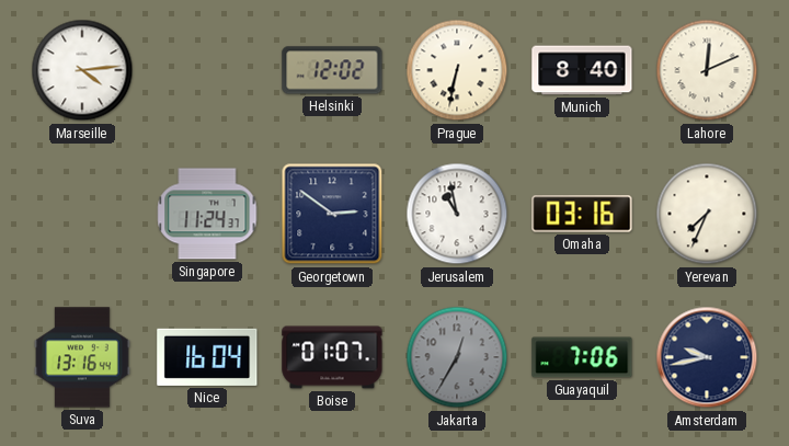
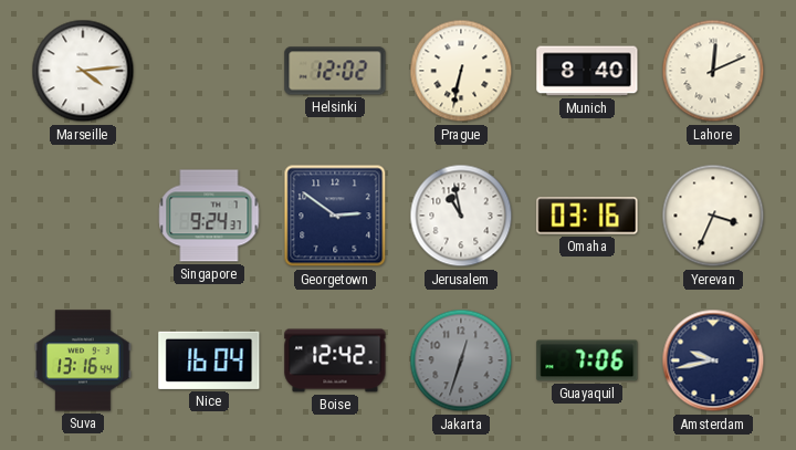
Singapore: 11:24 -> 9:24
Yerevan: 7:34 -> 3:34
Boise: 01:07 -> 12:42
Jakarta: 12:35 -> 12:33
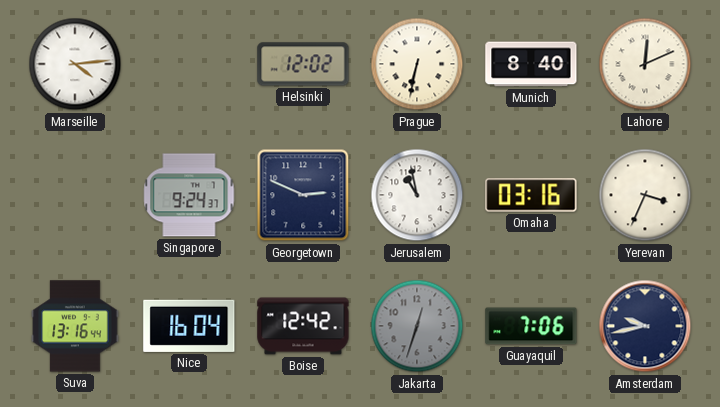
Georgetown: 2:51 -> 2:49
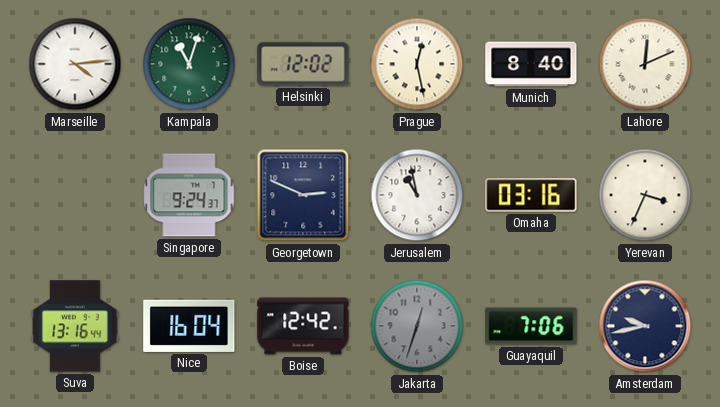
Kampala: none -> 11:03
Prague: 6:32 -> 12:28
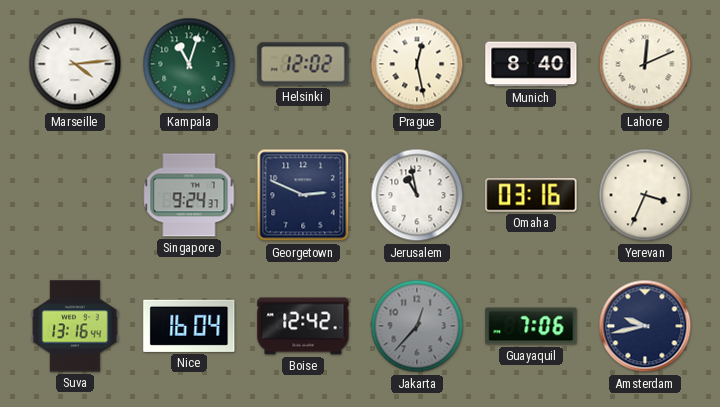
Jakarta: 12:33 -> 12:37
